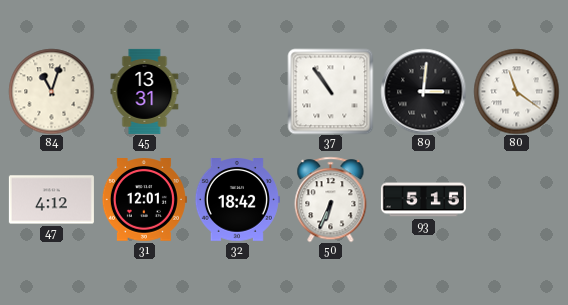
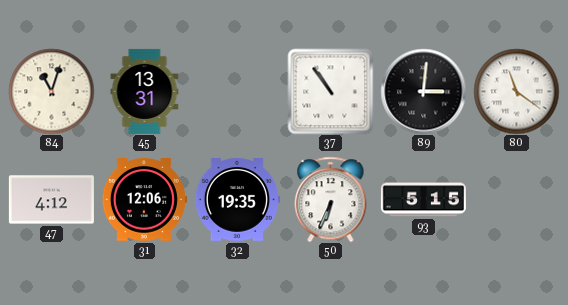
31: 12:01 -> 12:06
32: 18:42 -> 19:35
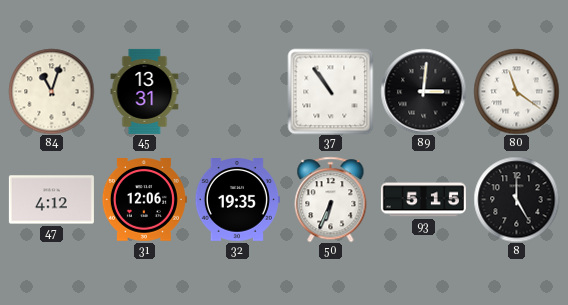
8: none -> 5:00
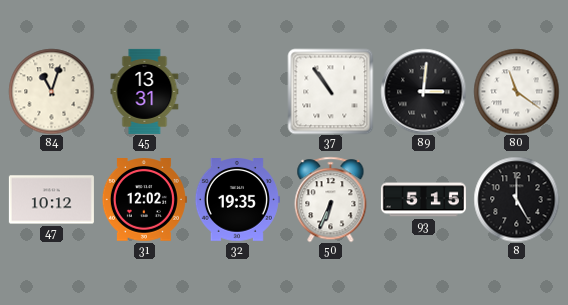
47: 4:12 -> 10:12
31: 12:06 -> 12:02
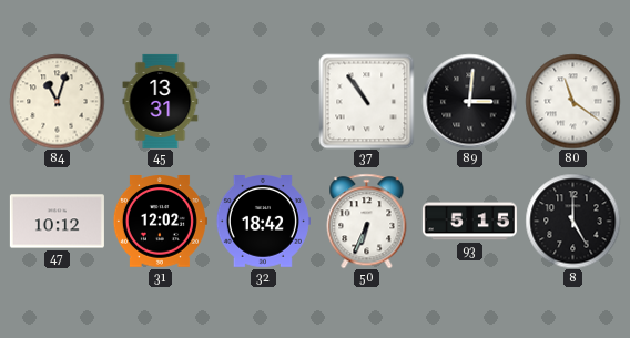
32: 19:35 -> 18:42
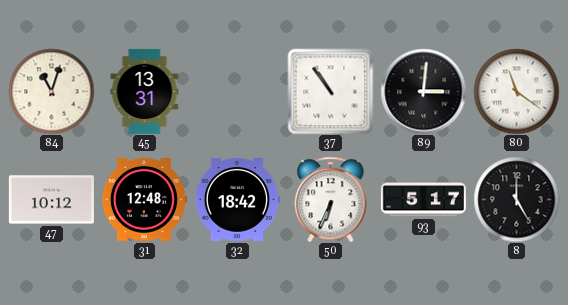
31: 12:02 -> 12:48
93: 5:15 -> 5:17
